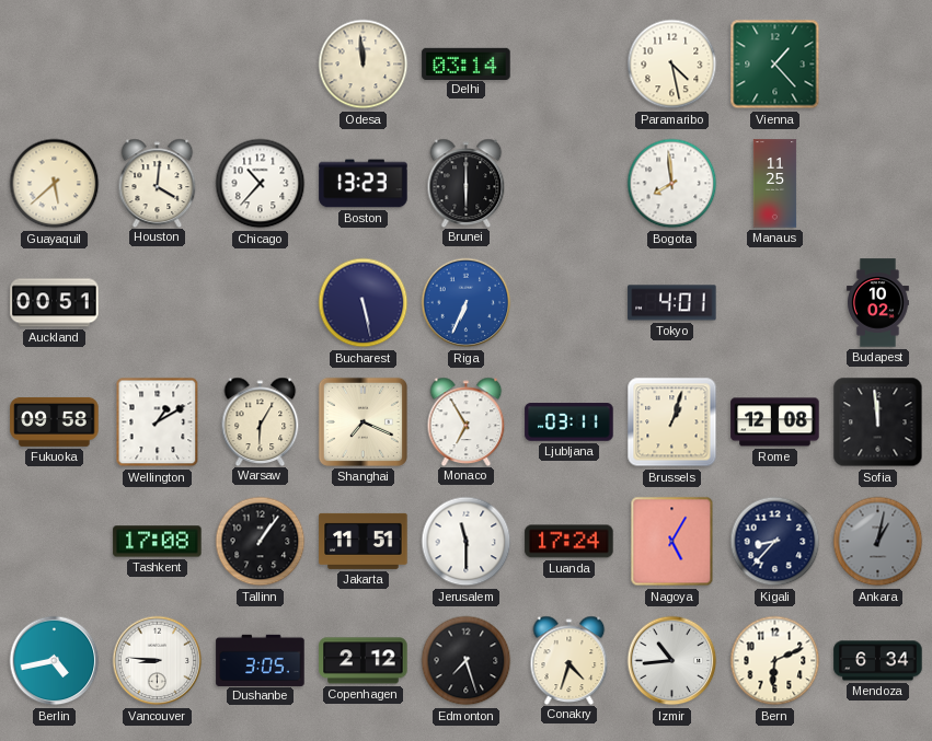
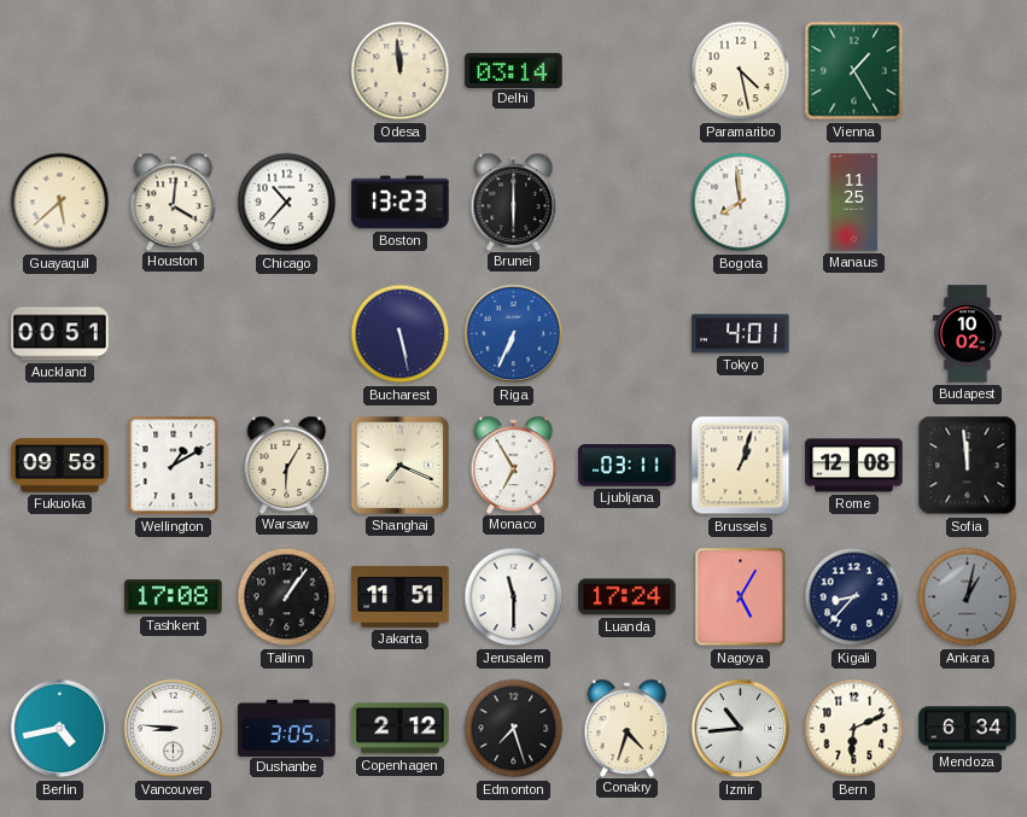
Vienna: 1:23 -> 1:25
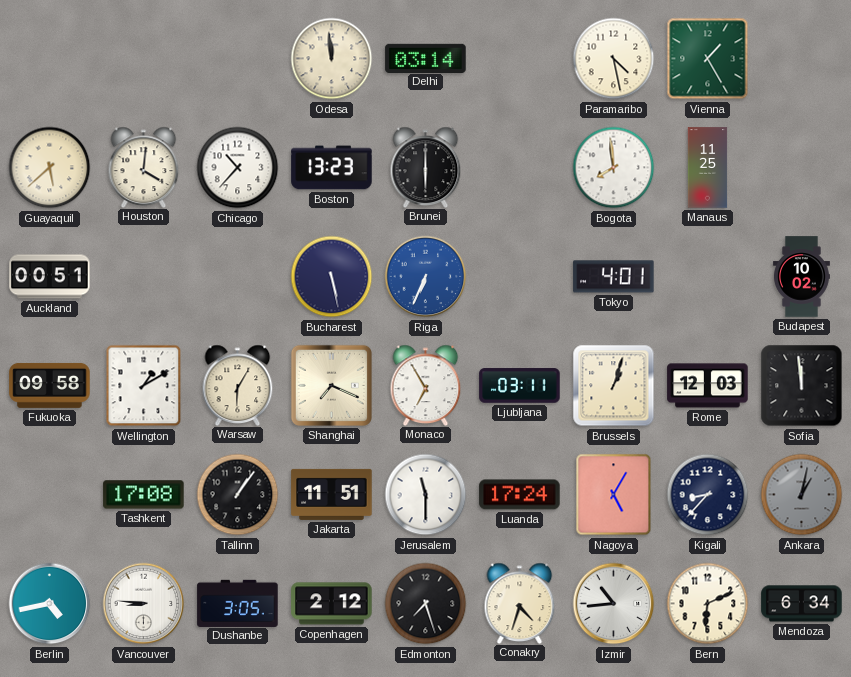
Rome: 12:08 -> 12:03
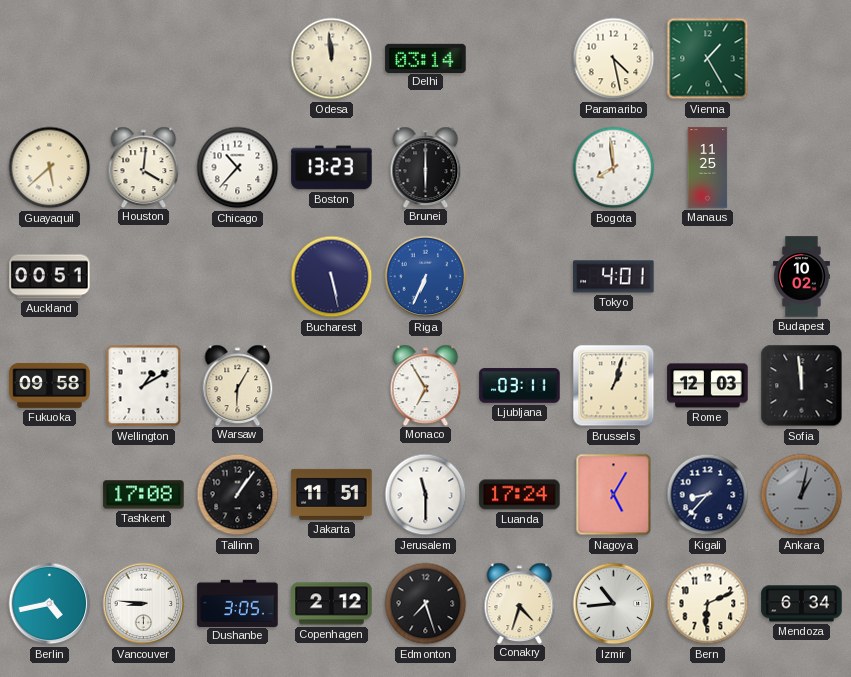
Shanghai: 7:19 -> none
